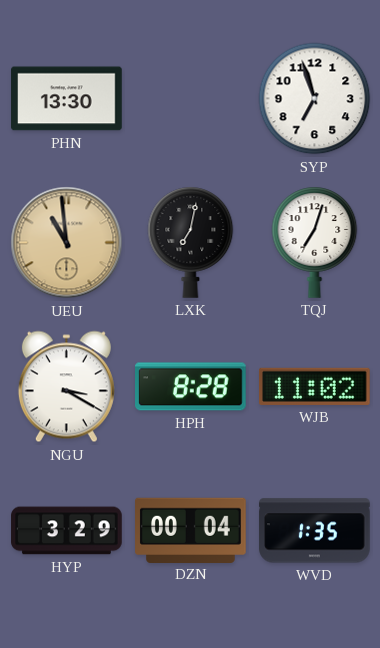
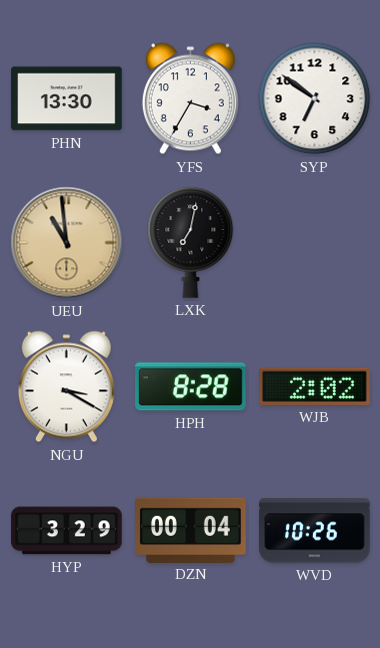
YFS: none -> 3:35
SYP: 6:57 -> 6:51
TQJ: 7:03 -> none
WJB: 11:02 -> 2:02
WVD: 1:35 -> 10:26
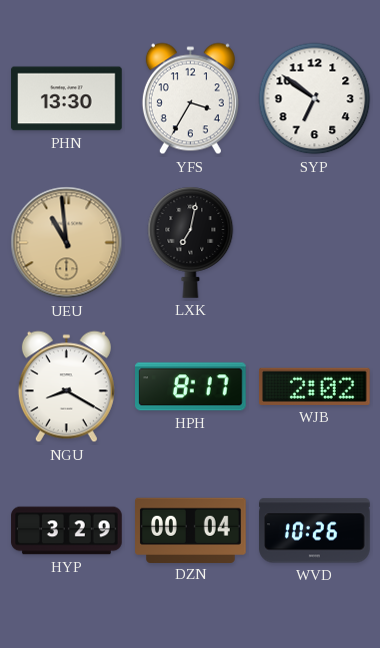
NGU: 3:20 -> 8:20
HPH: 8:28 -> 8:17
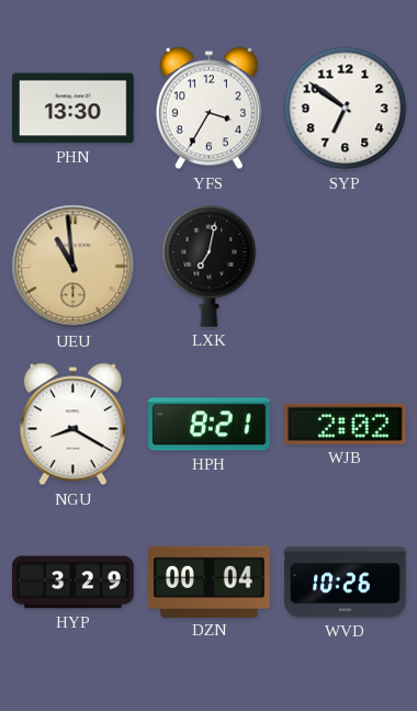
HPH: 8:17 -> 8:21
